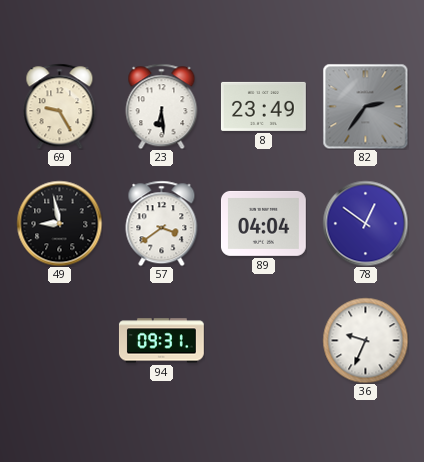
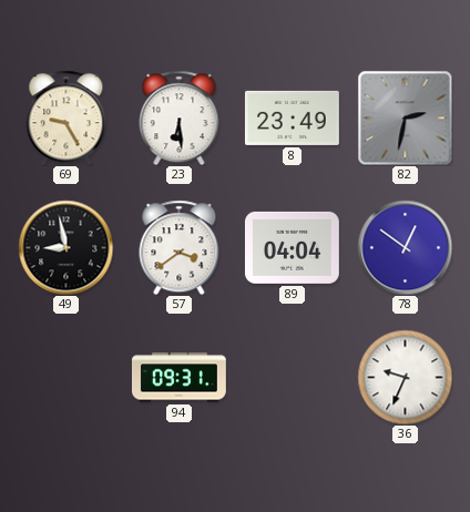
82: 2:36 -> 2:32
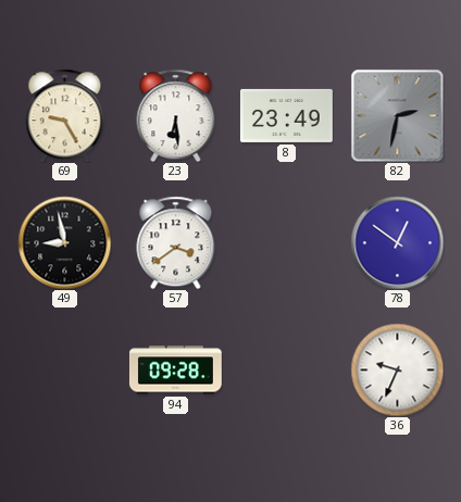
89: 04:04 -> none
94: 09:31 -> 09:28
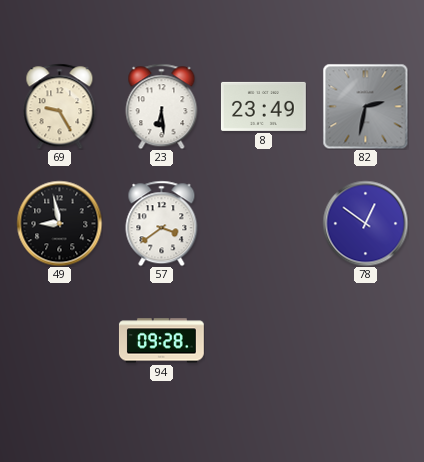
36: 9:34 -> none
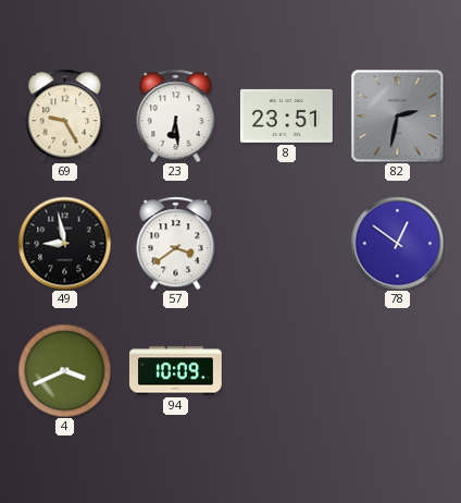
8: 23:49 -> 23:51
4: none -> 3:41
94: 09:28 -> 10:09
